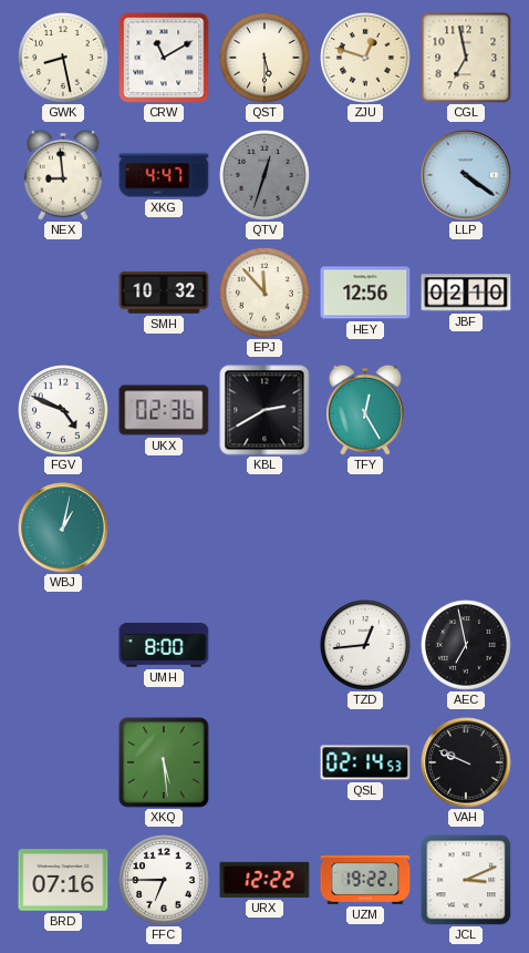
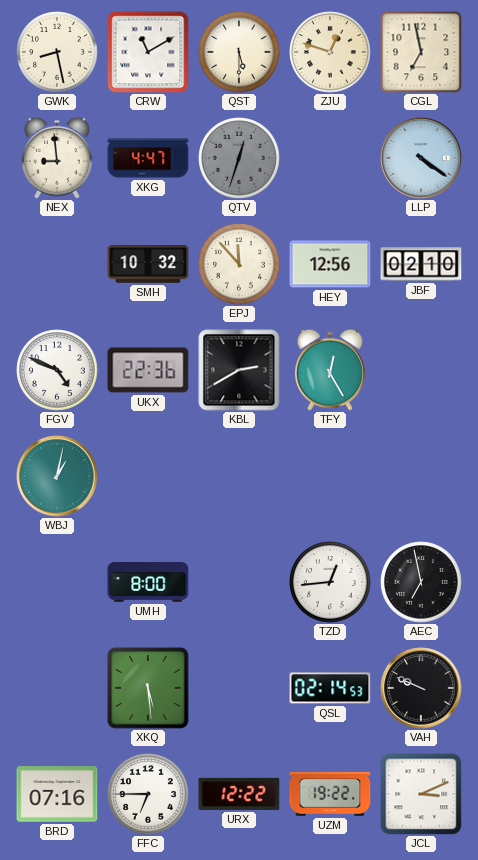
UKX: 02:36 -> 22:36
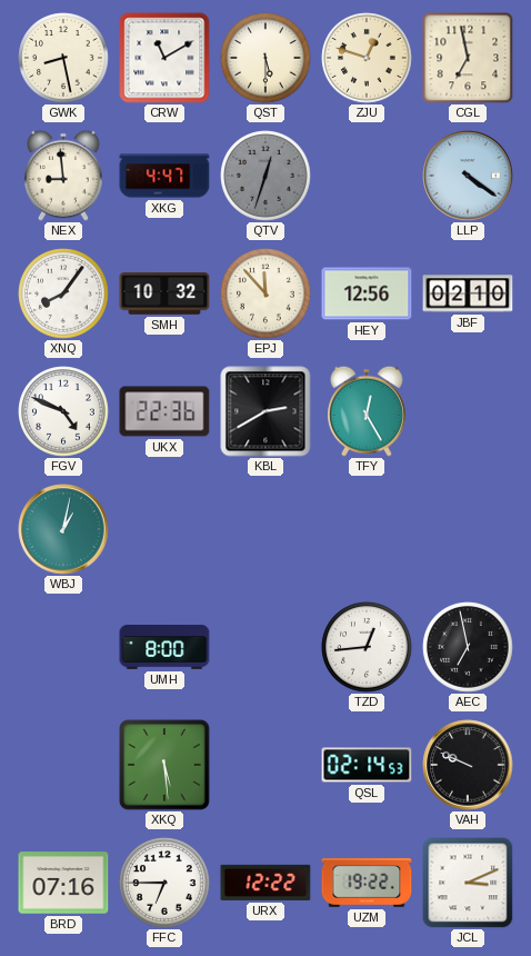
XNQ: none -> 8:06
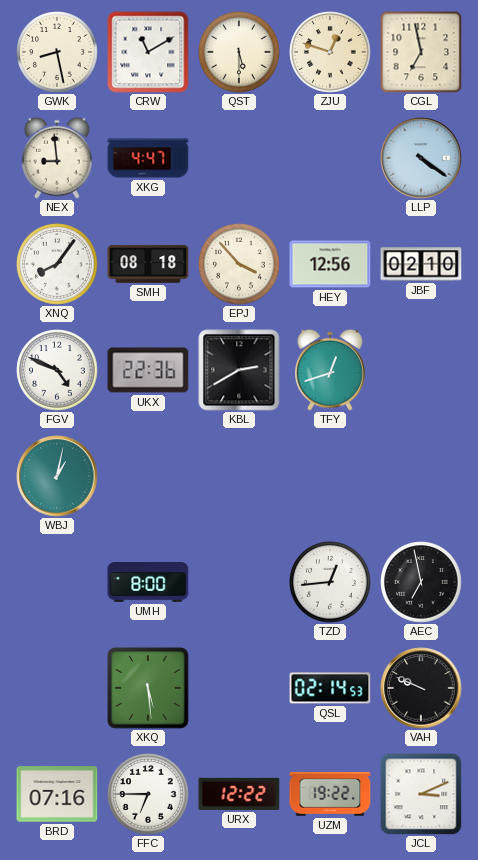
QTV: 12:33 -> none
SMH: 10:32 -> 08:18
EPJ: 11:53 -> 3:53
TFY: 12:25 -> 12:42
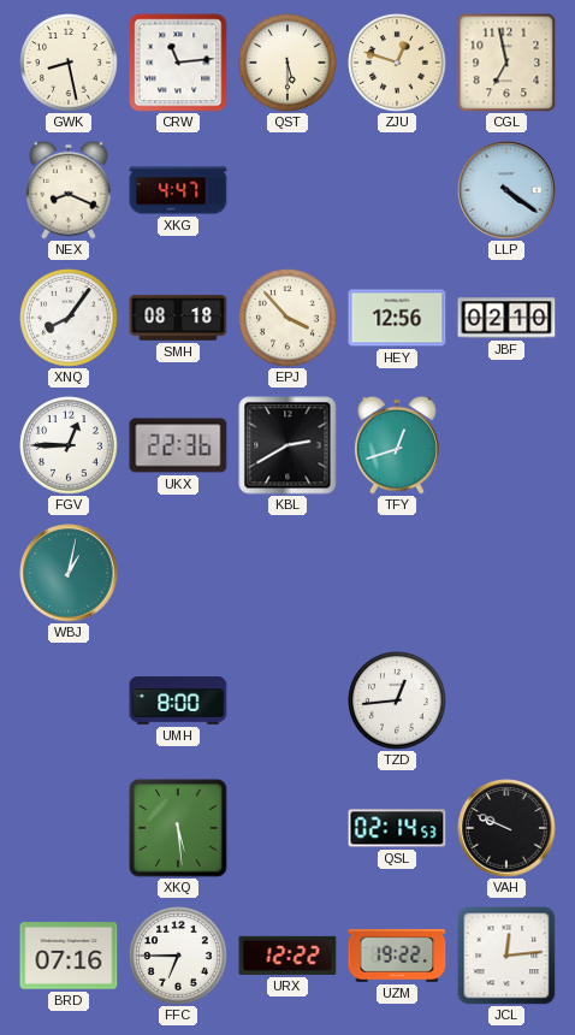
CRW: 11:10 -> 11:14
NEX: 8:59 -> 8:19
FGV: 4:49 -> 12:45
AEC: 6:58 -> none
JCL: 3:11 -> 12:14
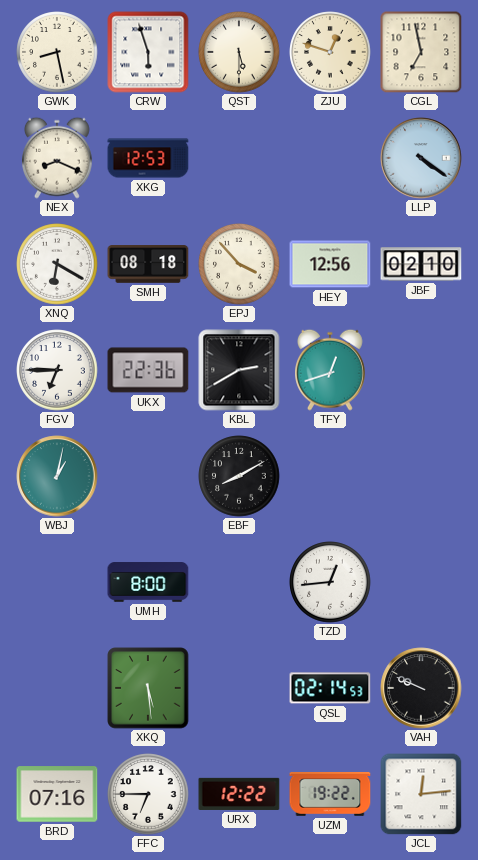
CRW: 11:14 -> 5:57
XKG: 4:47 -> 12:53
XNQ: 8:06 -> 6:20
FGV: 12:45 -> 6:45
EBF: none -> 8:10
